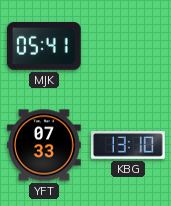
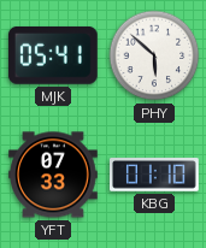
PHY: none -> 5:52
KBG: 13:10 -> 01:10
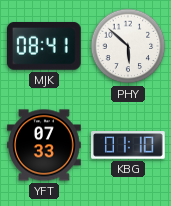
MJK: 05:41 -> 08:41
